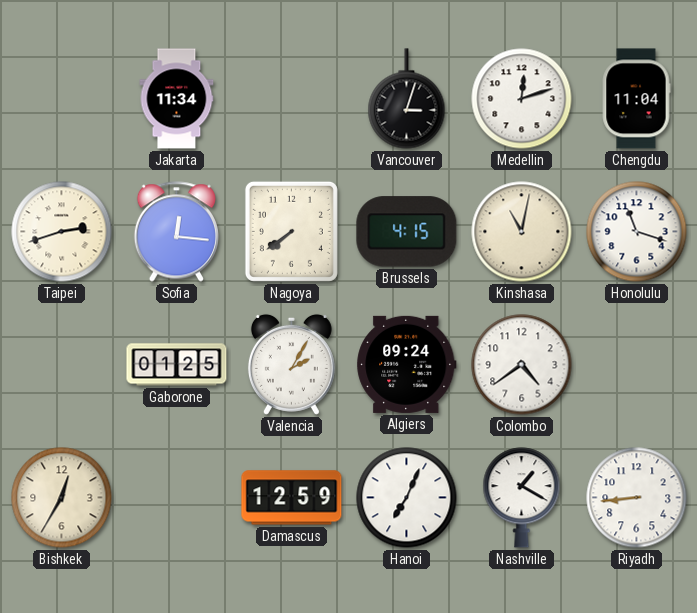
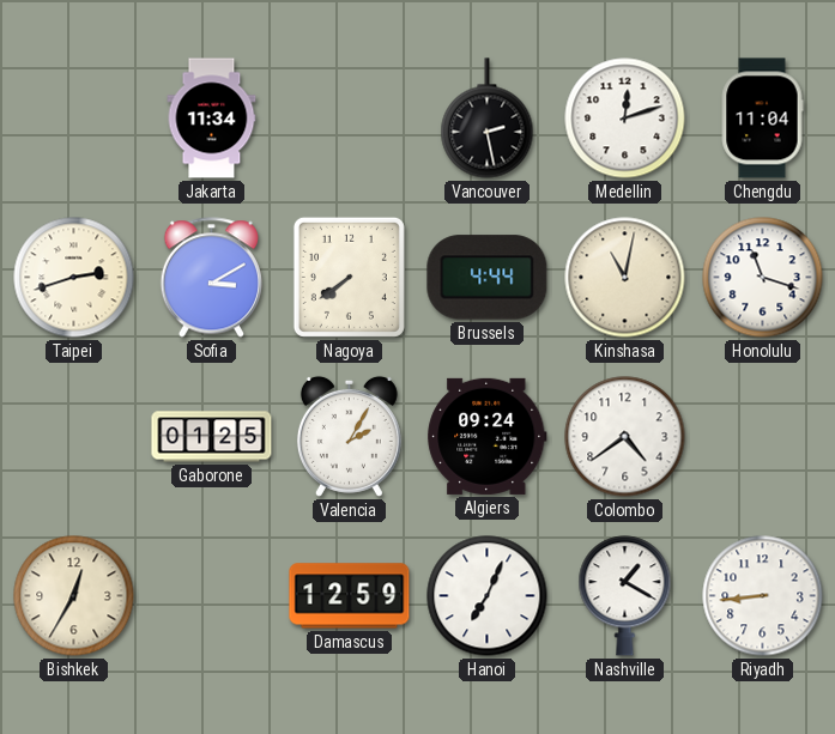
Vancouver: 3:03 -> 2:28
Sofia: 12:16 -> 3:10
Brussels: 4:15 -> 4:44
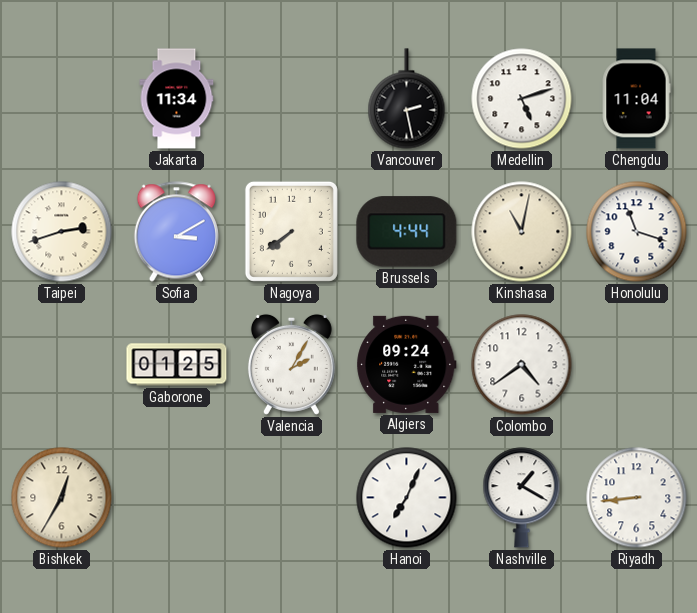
Medellin: 12:12 -> 5:12
Damascus: 12:59 -> none
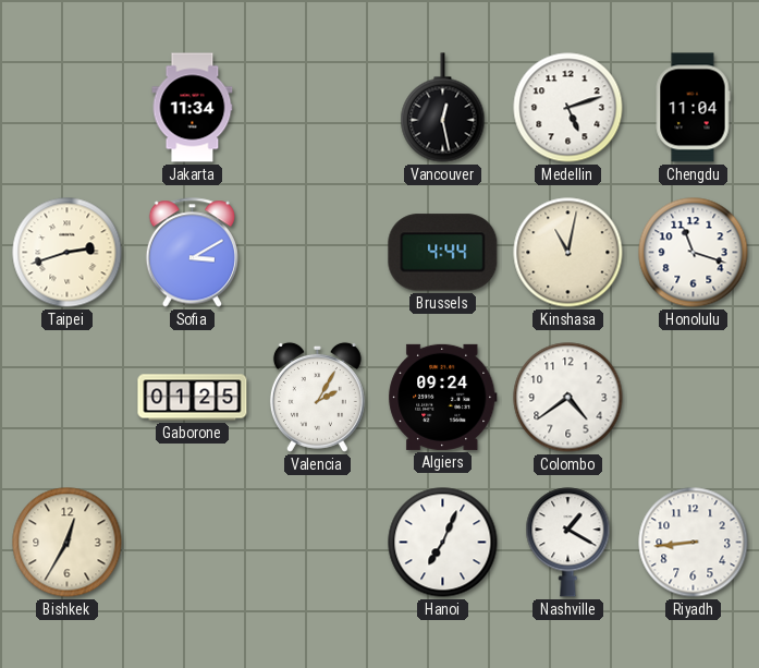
Vancouver: 2:28 -> 12:28
Nagoya: 7:39 -> none
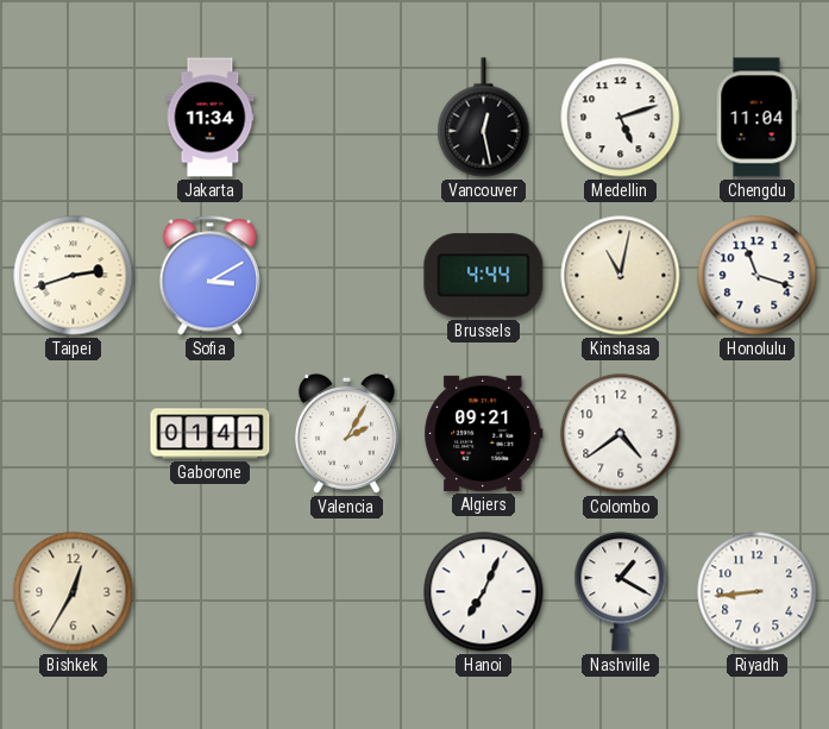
Gaborone: 01:25 -> 01:41
Algiers: 09:24 -> 09:21
